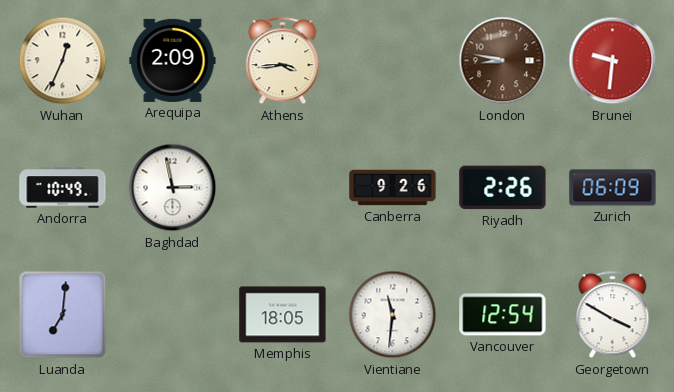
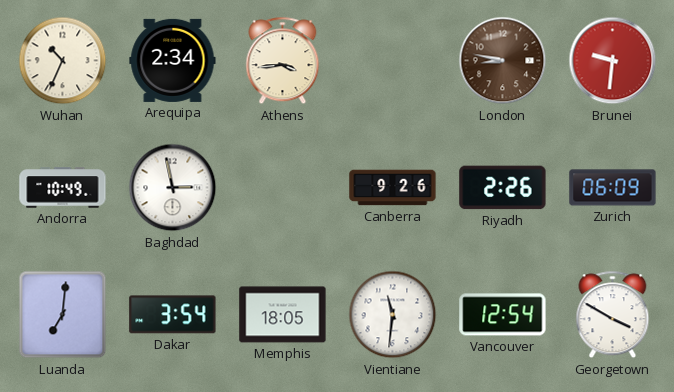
Wuhan: 12:34 -> 10:34
Arequipa: 2:09 -> 2:34
Dakar: none -> 3:54
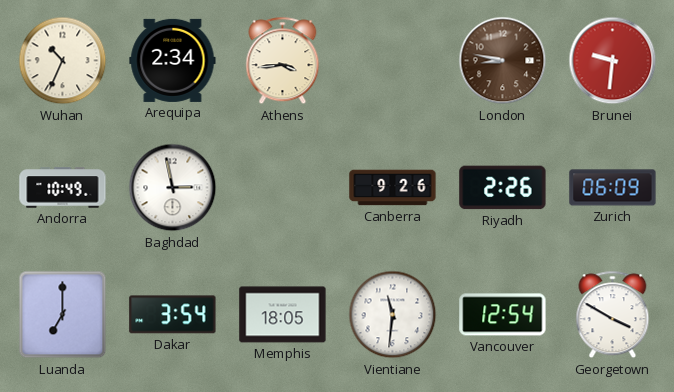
Luanda: 7:01 -> 7:00
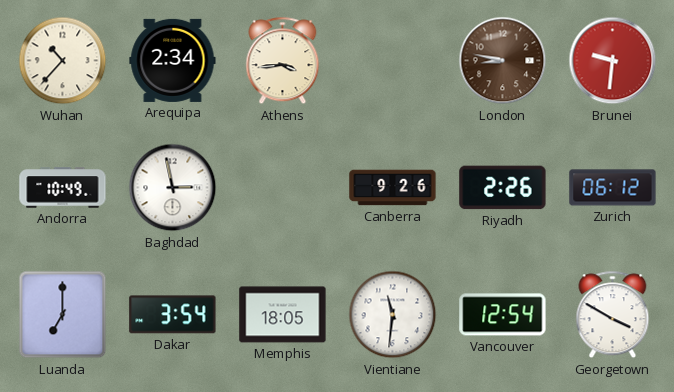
Wuhan: 10:34 -> 10:37
Zurich: 06:09 -> 06:12
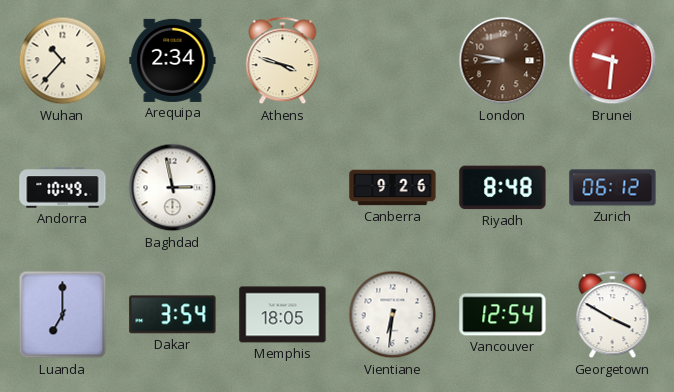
Athens: 3:44 -> 3:48
Riyadh: 2:26 -> 8:48
Vientiane: 11:31 -> 6:31
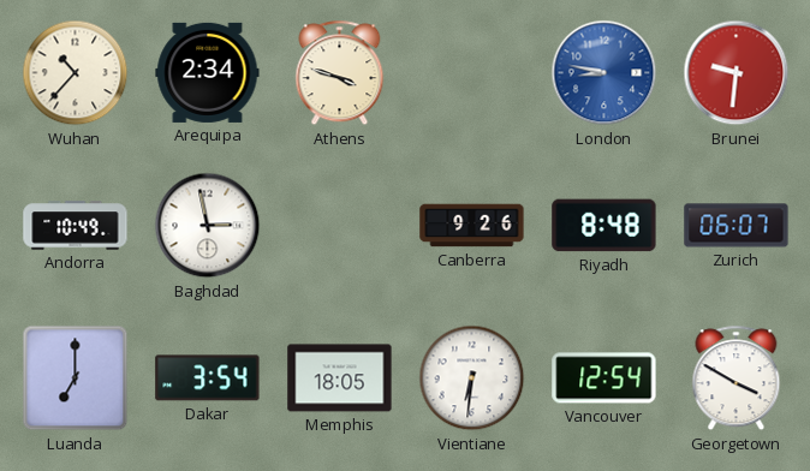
London dial: brown -> blue
Zurich: 06:12 -> 06:07
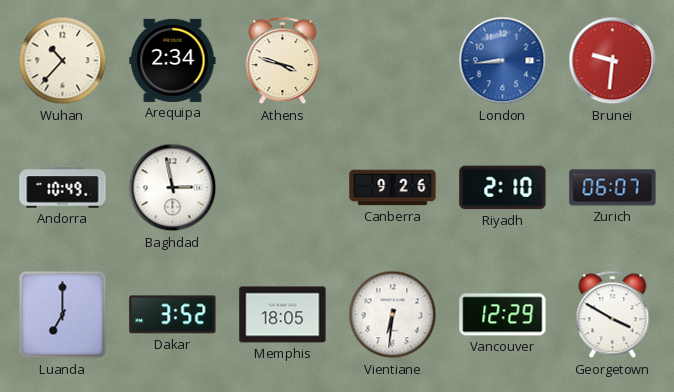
London: 8:47 -> 8:44
Riyadh: 8:48 -> 2:10
Dakar: 3:54 -> 3:52
Vancouver: 12:54 -> 12:29
